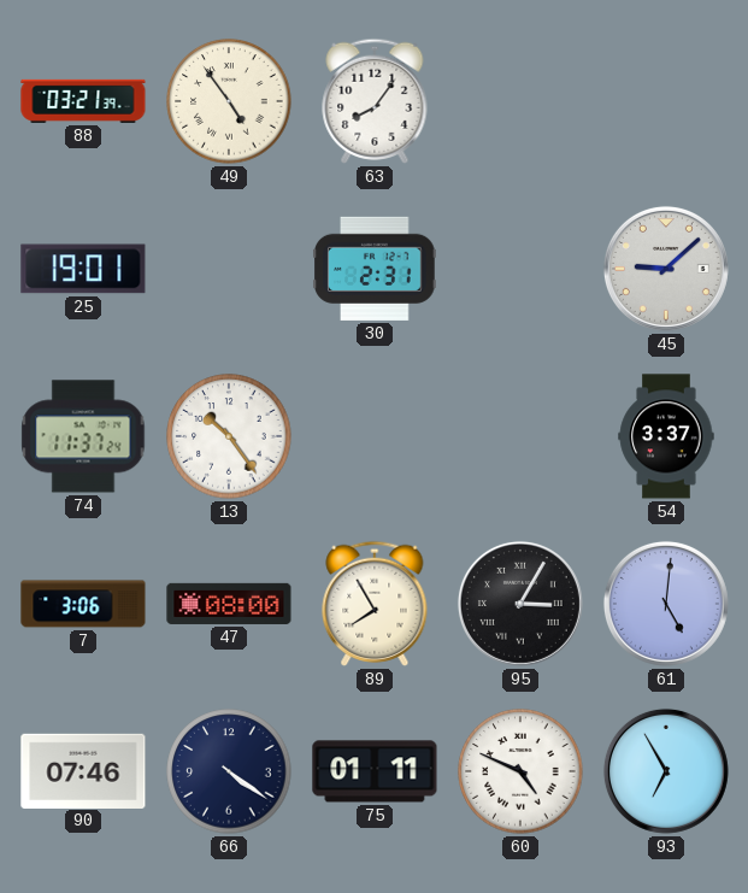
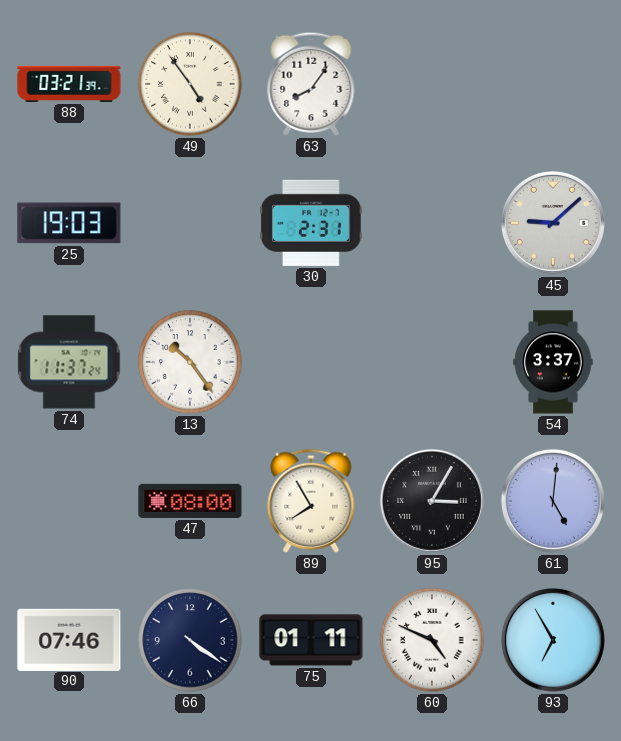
25: 19:01 -> 19:03
7: 3:06 -> none
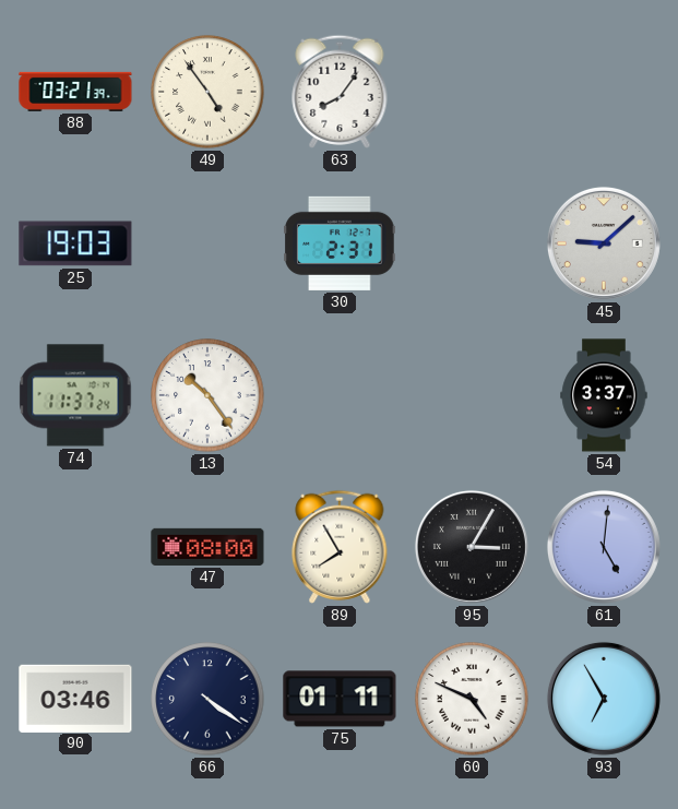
90: 07:46 -> 03:46
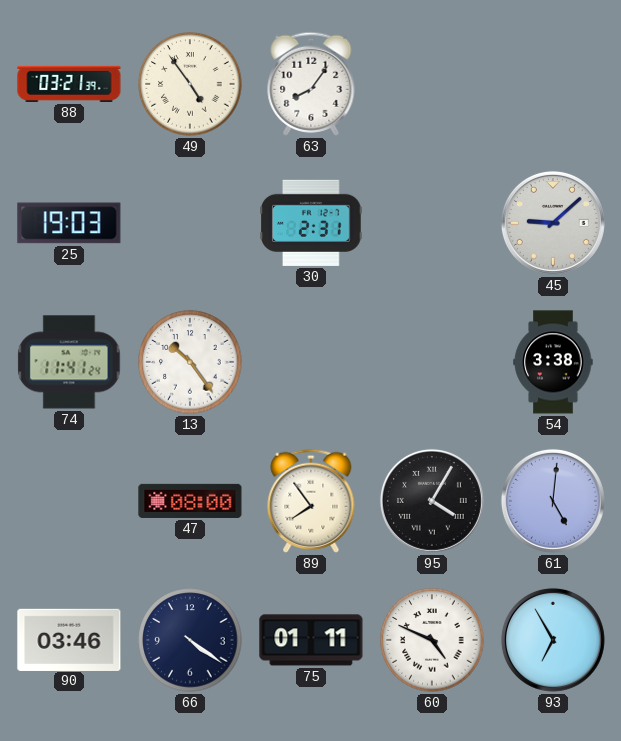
74: 11:37 -> 11:41
54: 3:37 -> 3:38
89: 7:55 -> 7:54
95: 3:05 -> 4:05
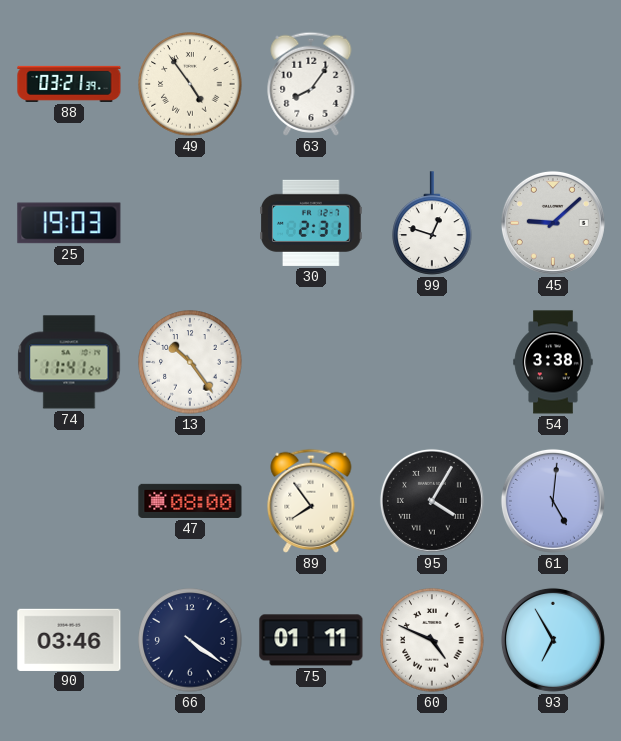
99: none -> 12:48
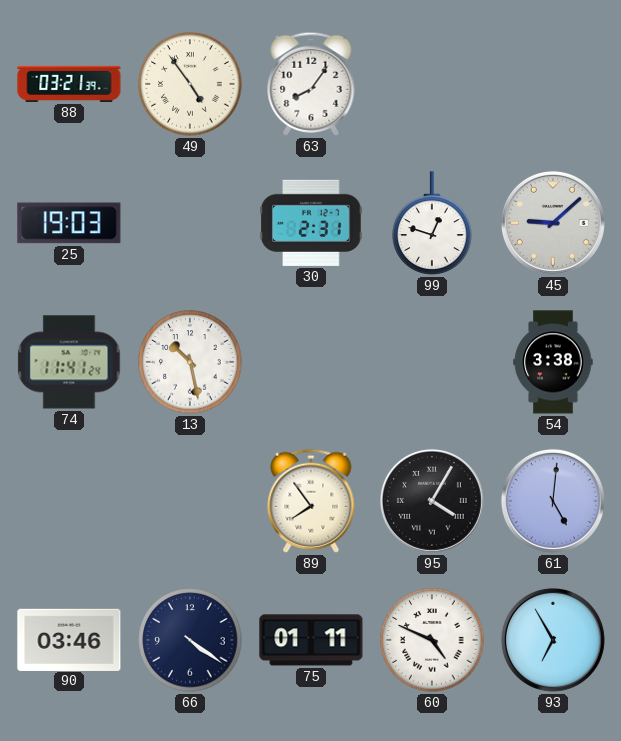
13: 10:24 -> 10:28
47: 08:00 -> none
